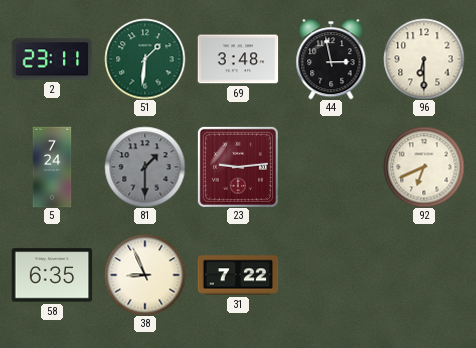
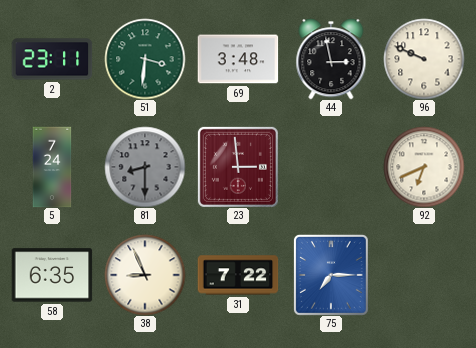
51: 1:31 -> 3:31
96: 6:30 -> 9:49
81: 1:30 -> 8:30
23: 9:14 -> 2:59
75: none -> 7:15
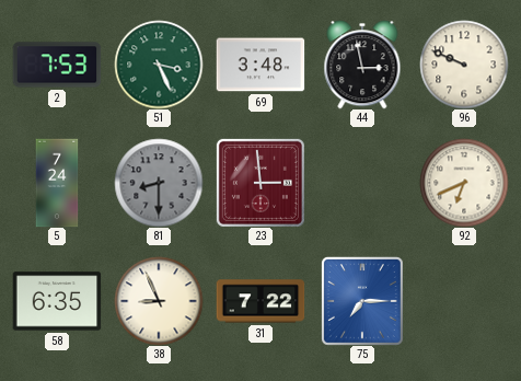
2: 23:11 -> 7:53
51: 3:31 -> 3:26
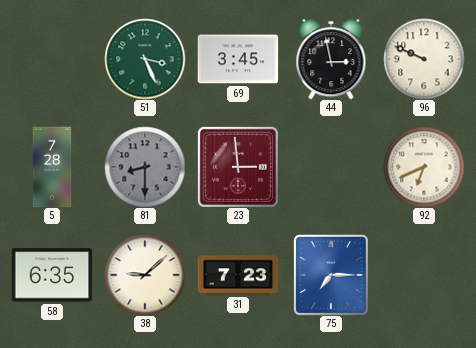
2: 7:53 -> none
69: 3:48 -> 3:45
5: 7:24 -> 7:28
38: 8:56 -> 9:08
31: 7:22 -> 7:23
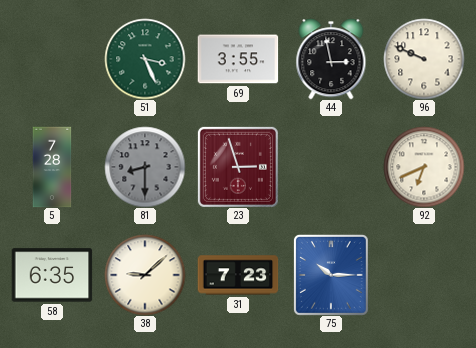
69: 3:45 -> 3:55
23: 2:59 -> 2:57
75: 7:15 -> 10:15
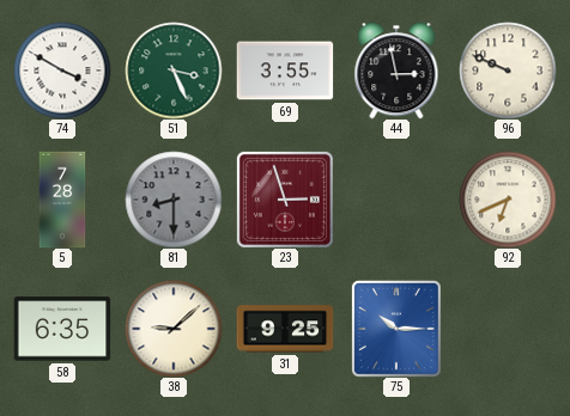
74: none -> 3:50
31: 7:23 -> 9:25
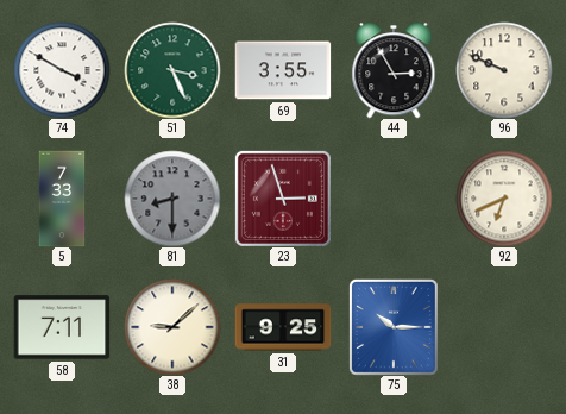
44: 2:58 -> 2:55
5: 7:28 -> 7:33
58: 6:35 -> 7:11
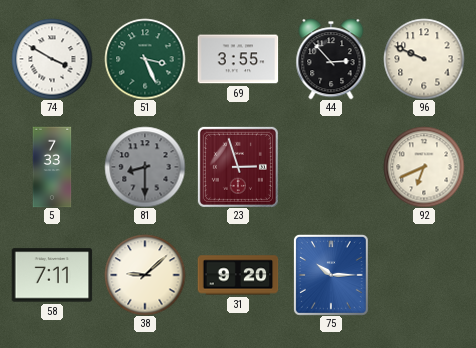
44: 2:55 -> 2:53
31: 9:25 -> 9:20
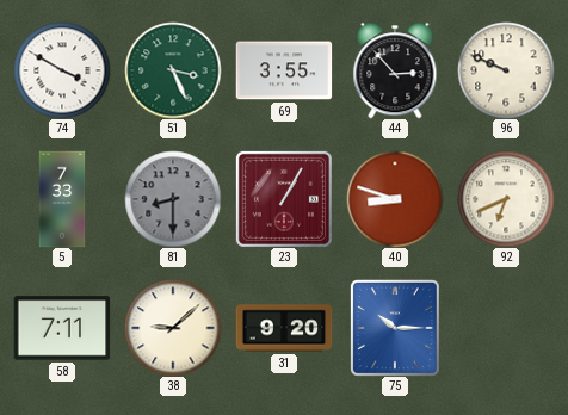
23: 2:57 -> 1:05
40: none -> 8:48
